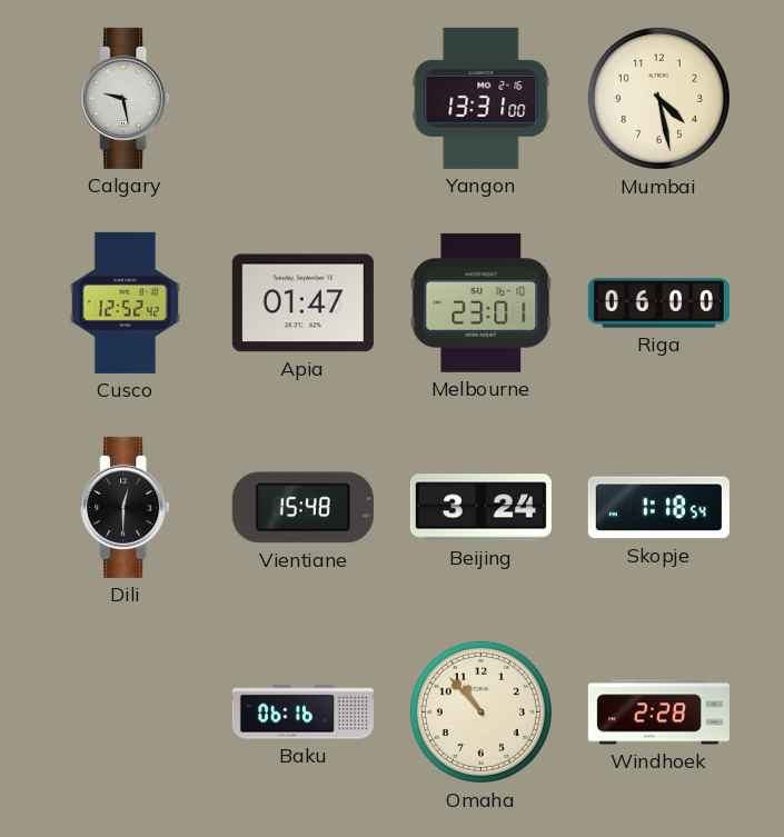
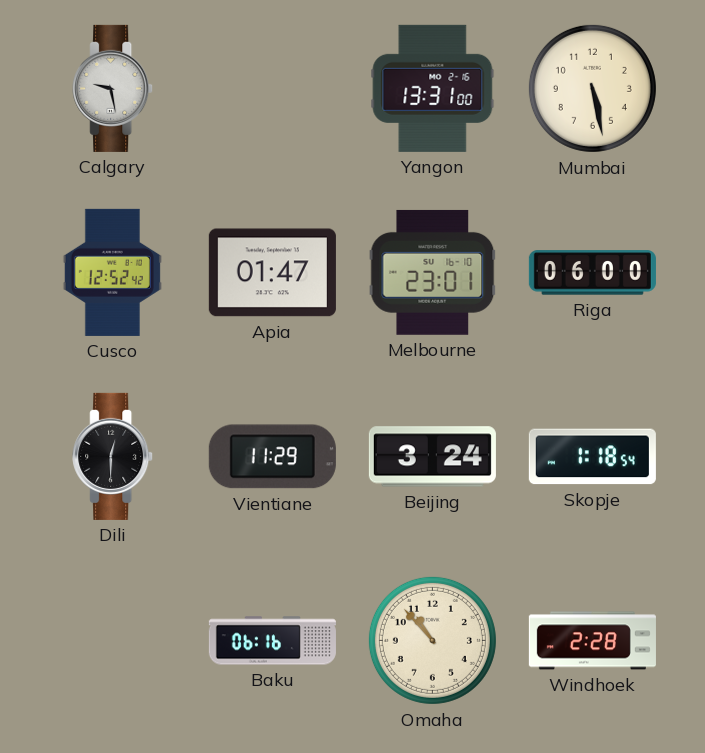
Mumbai: 4:28 -> 5:28
Vientiane: 15:48 -> 11:29
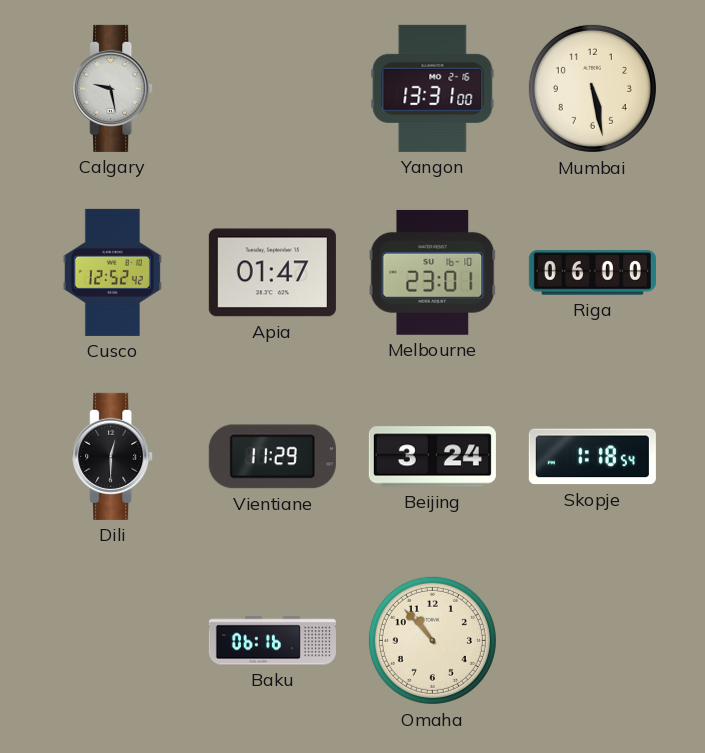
Windhoek: 2:28 -> none
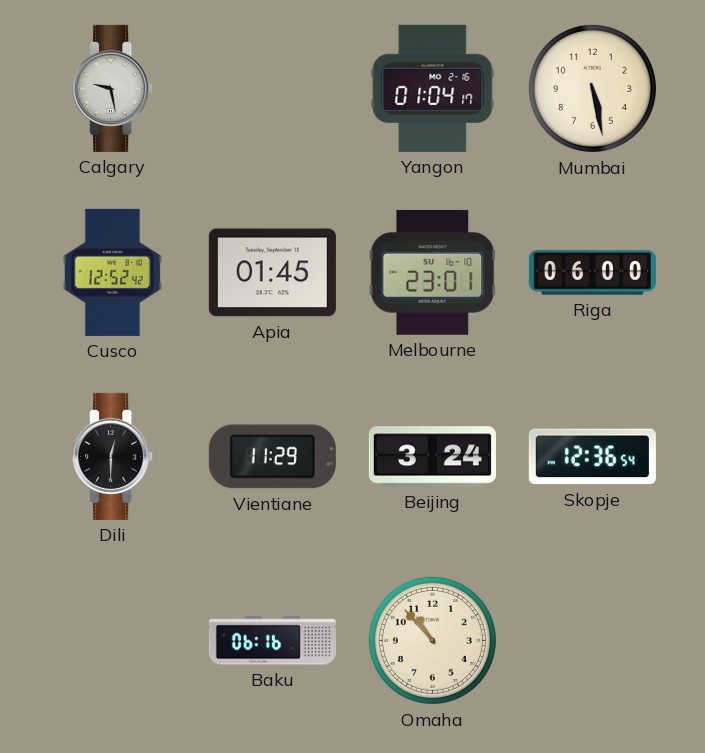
Yangon: 13:31 -> 01:04
Apia: 01:47 -> 01:45
Skopje: 1:18 -> 12:36
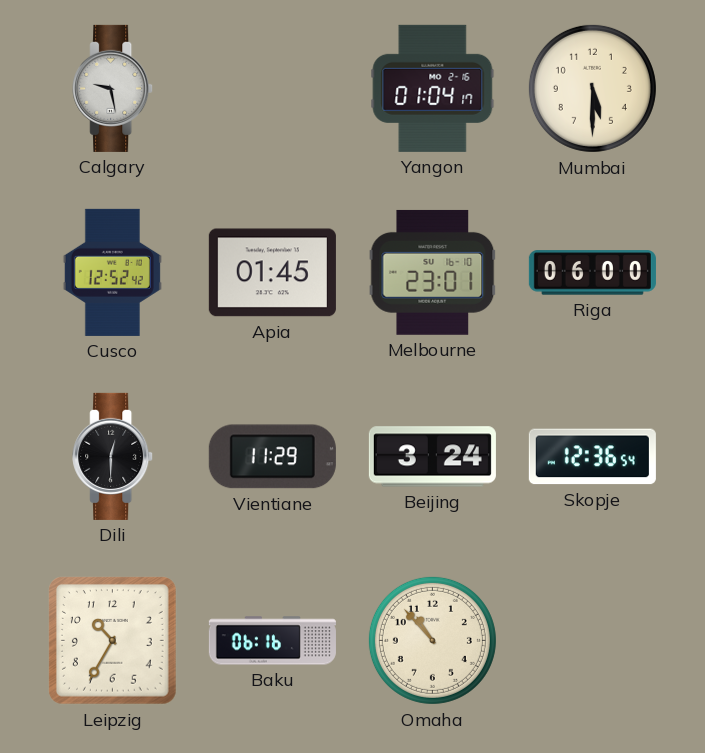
Mumbai: 5:28 -> 5:30
Leipzig: none -> 10:35
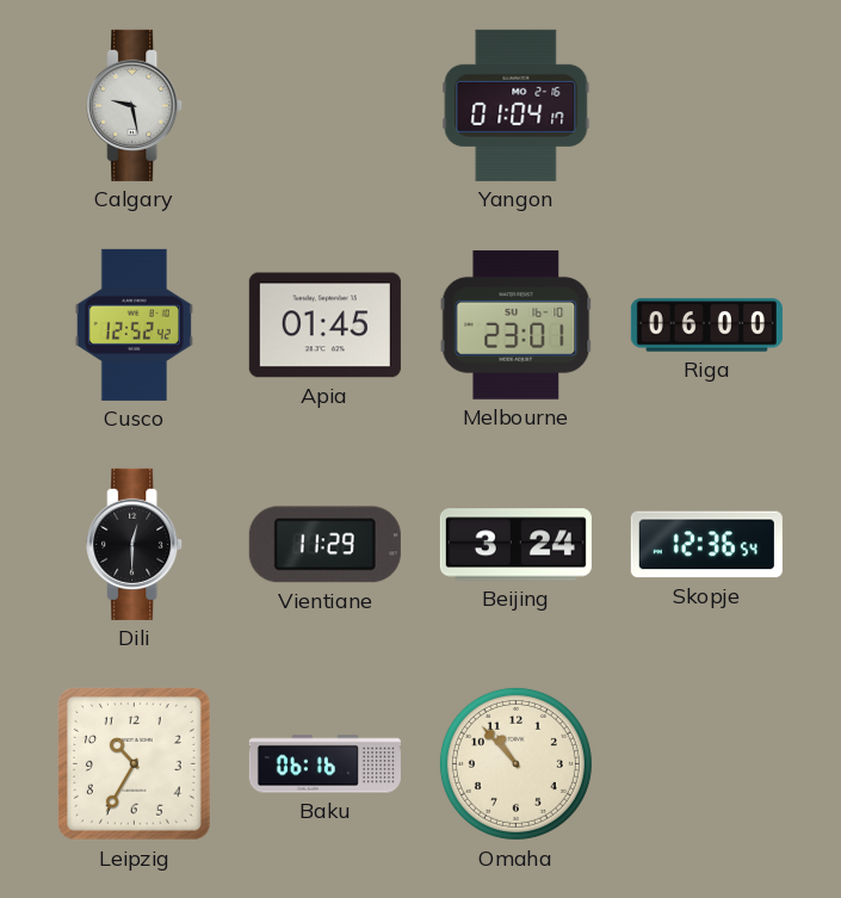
Mumbai: 5:30 -> none
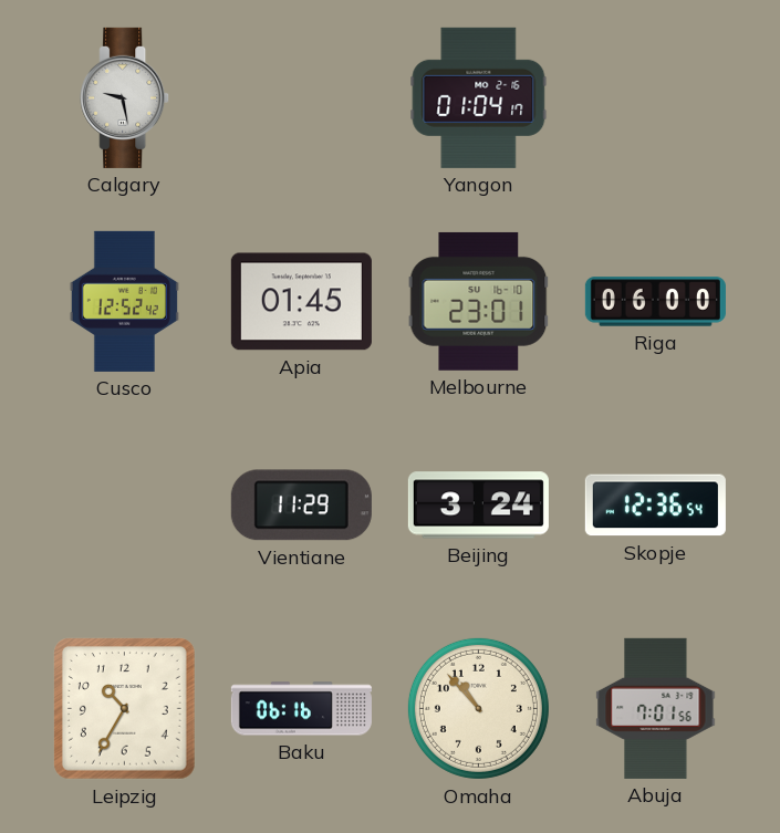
Dili: 12:30 -> none
Abuja: none -> 7:01
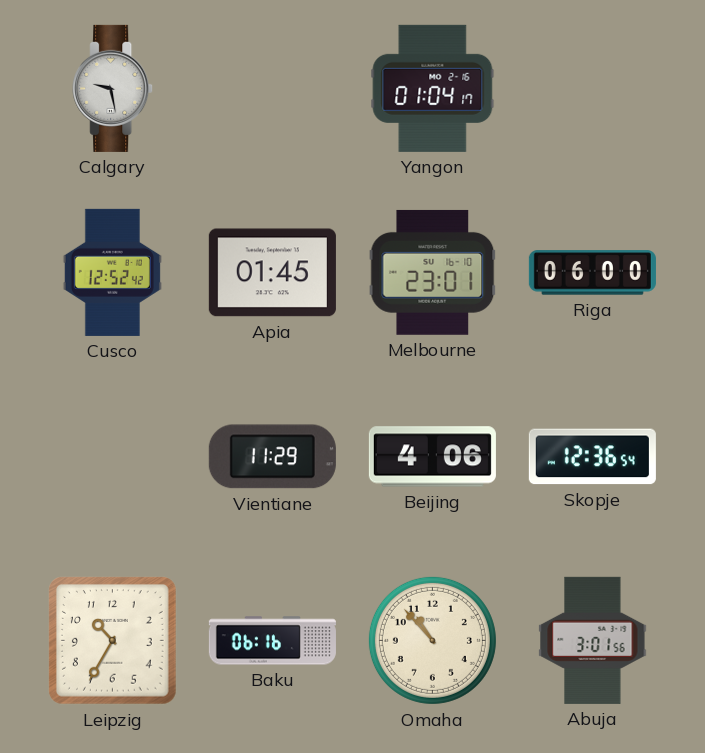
Beijing: 3:24 -> 4:06
Abuja: 7:01 -> 3:01
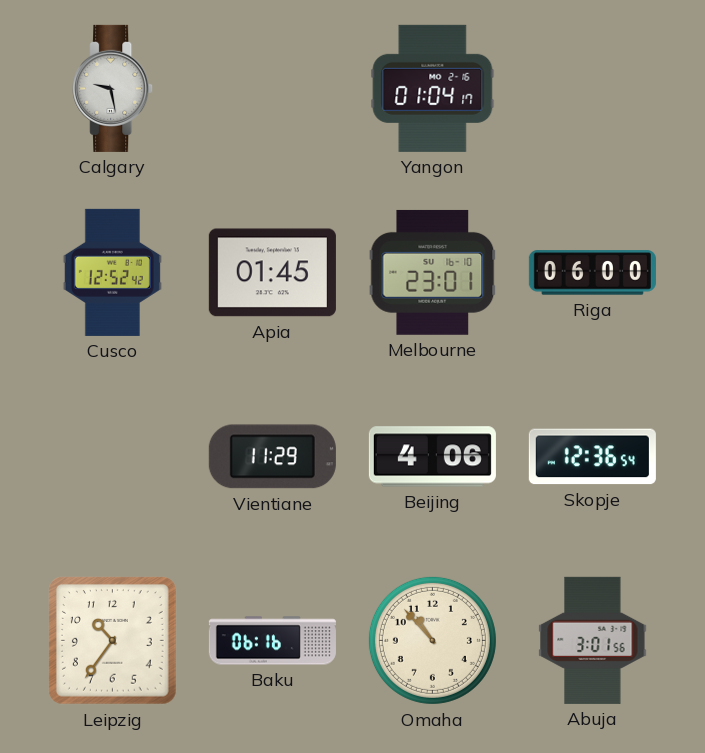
Leipzig: 10:35 -> 10:36
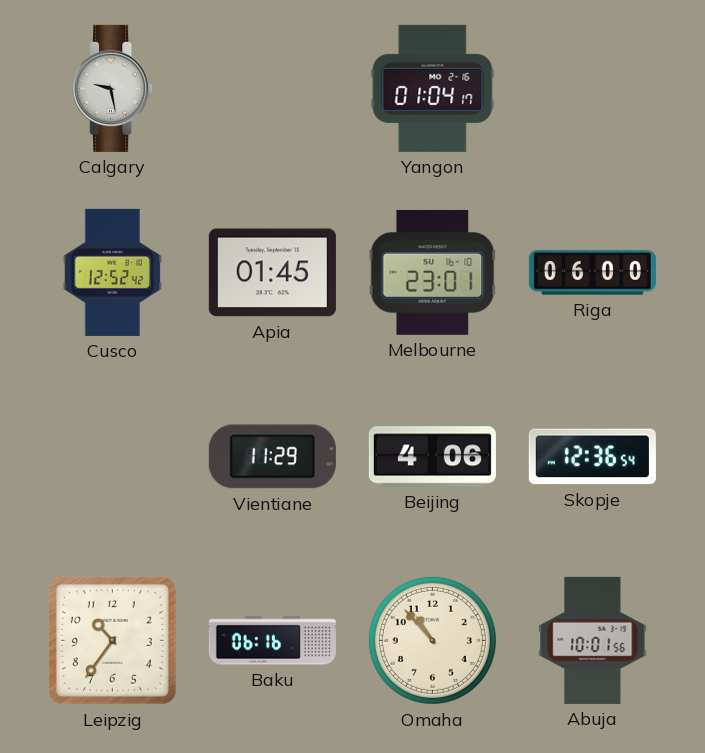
Abuja: 3:01 -> 10:01
